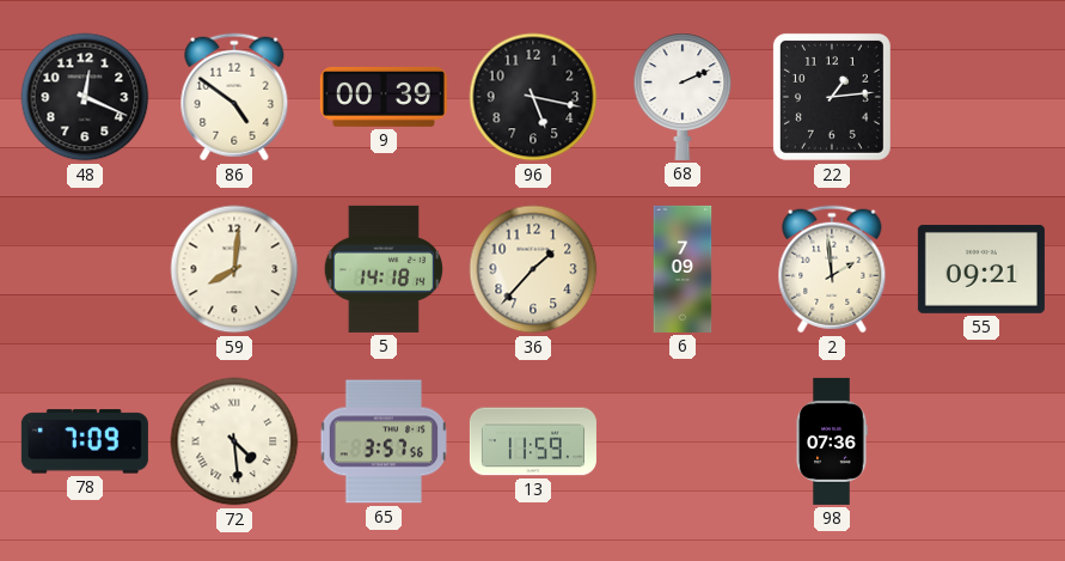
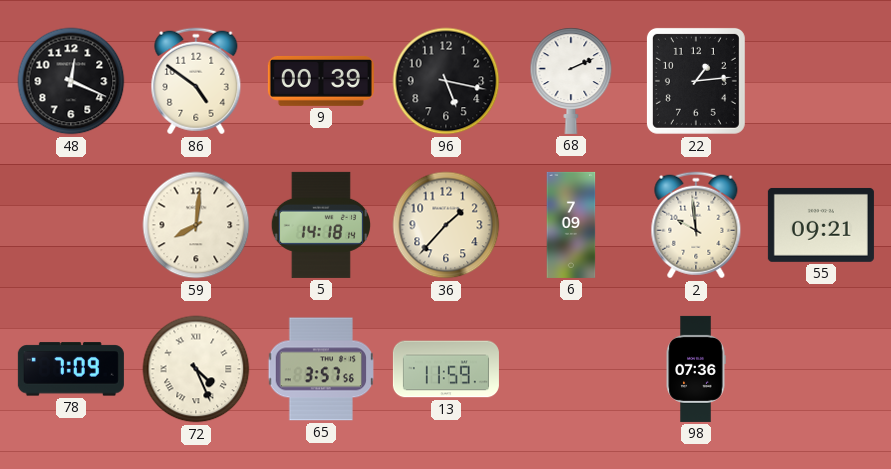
2: 1:59 -> 9:59
72: 4:29 -> 4:26
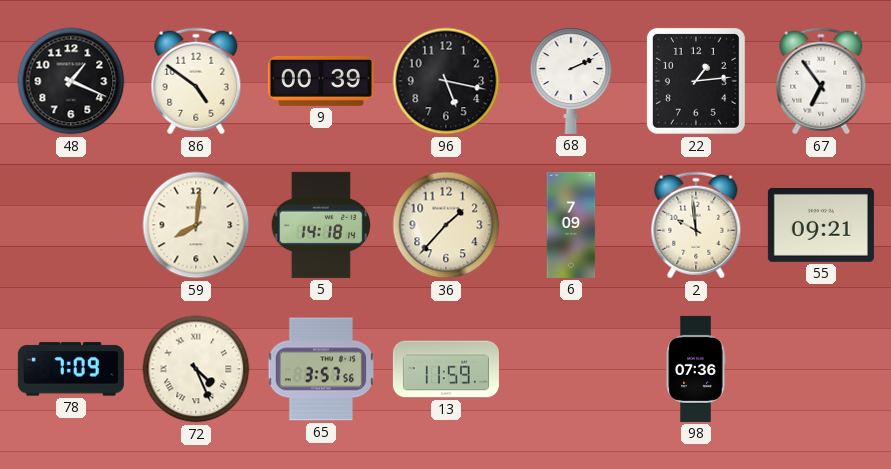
48: 12:19 -> 1:19
67: none -> 6:54
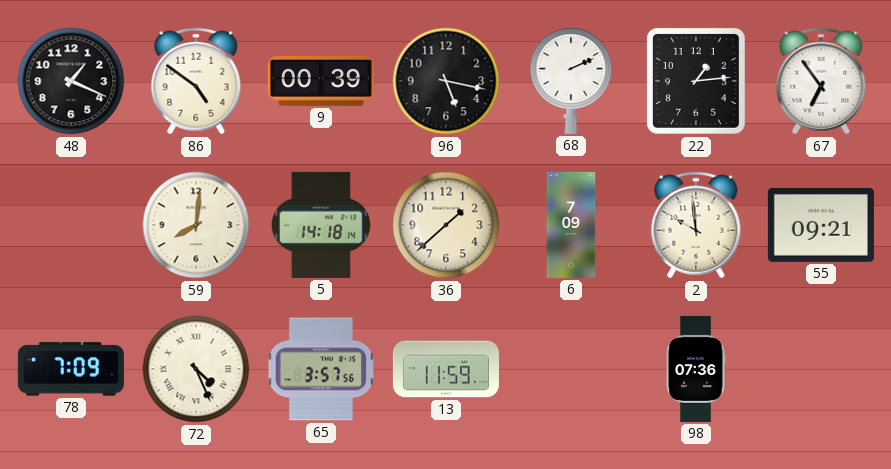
36: 1:37 -> 1:38
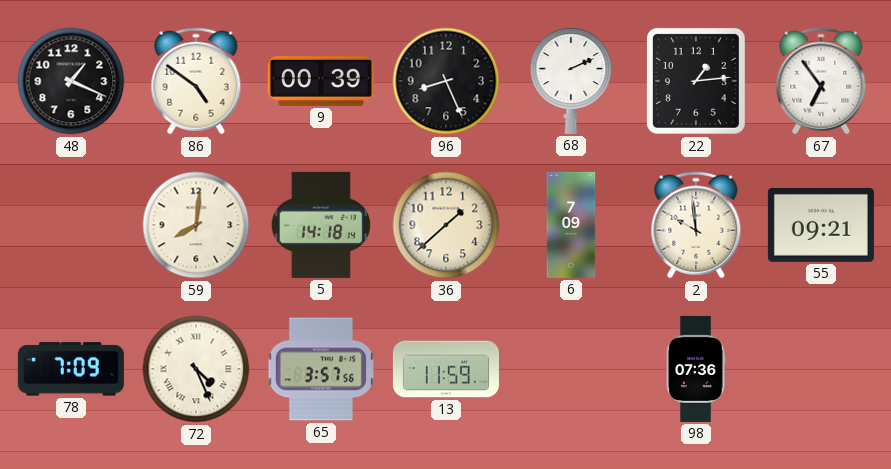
96: 5:17 -> 8:26
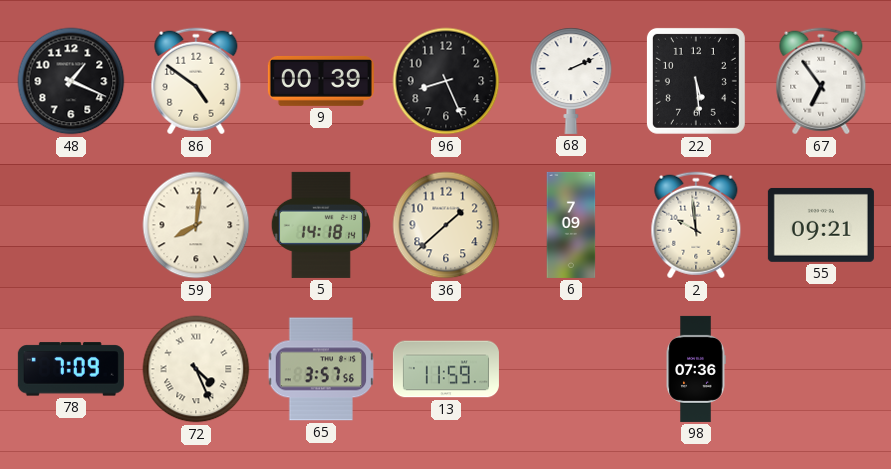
22: 1:14 -> 5:29
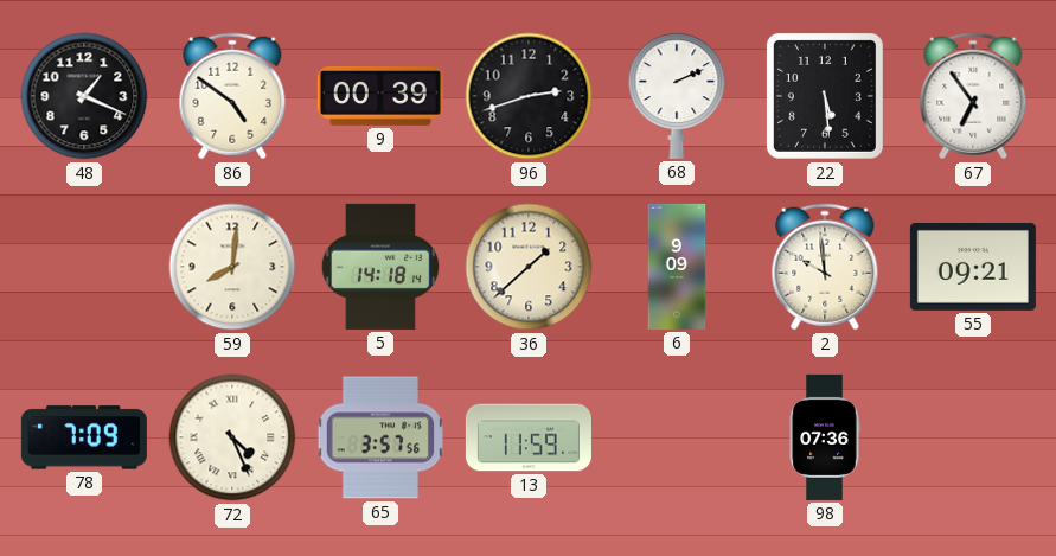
96: 8:26 -> 2:42
6: 7:09 -> 9:09
